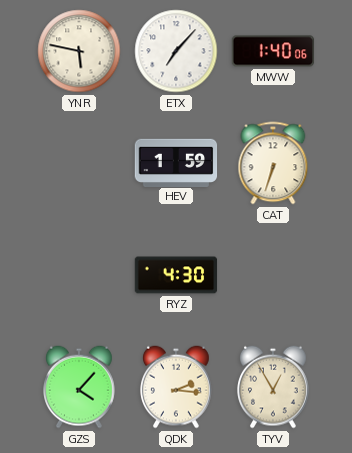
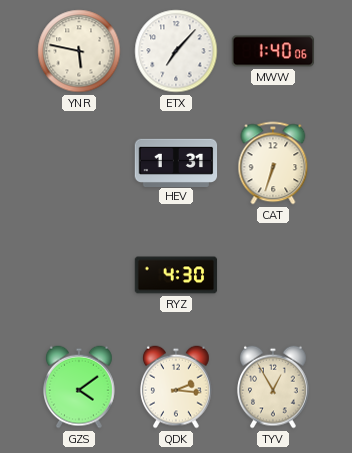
HEV: 1:59 -> 1:31
GZS: 4:07 -> 4:09
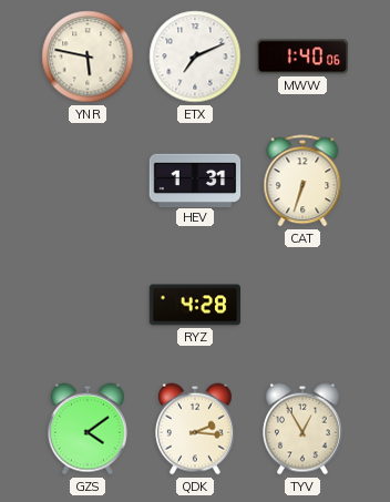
ETX: 7:07 -> 7:11
RYZ: 4:30 -> 4:28
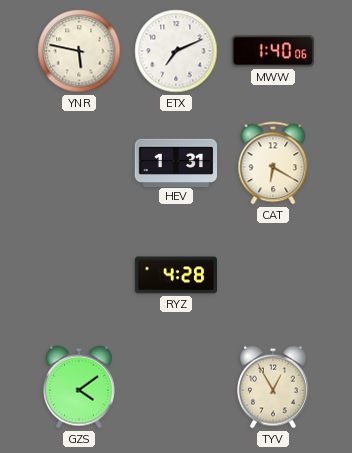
CAT: 6:33 -> 6:20
QDK: 2:16 -> none
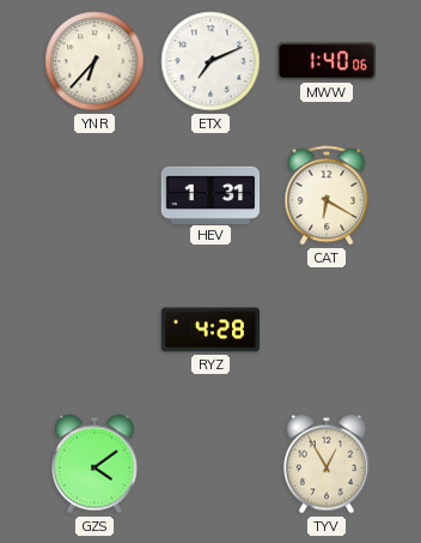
YNR: 5:47 -> 6:37
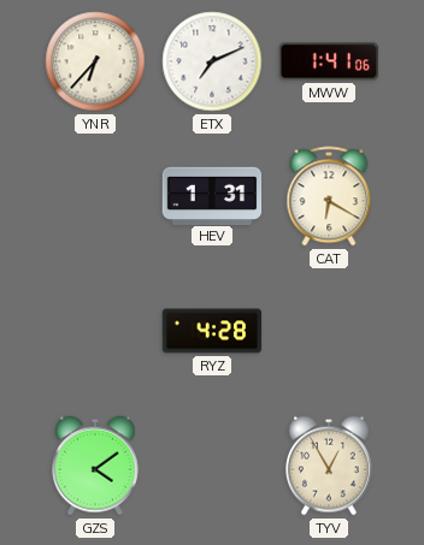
MWW: 1:40 -> 1:41
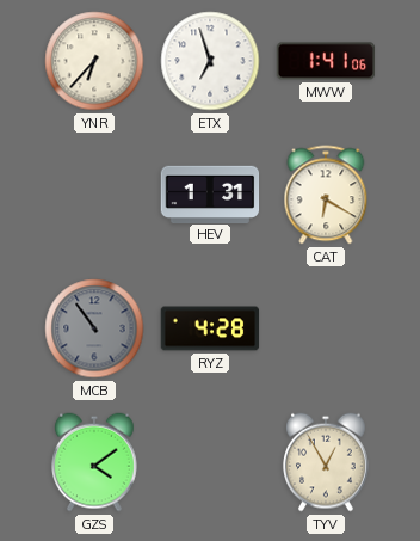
ETX: 7:11 -> 6:57
MCB: none -> 10:54
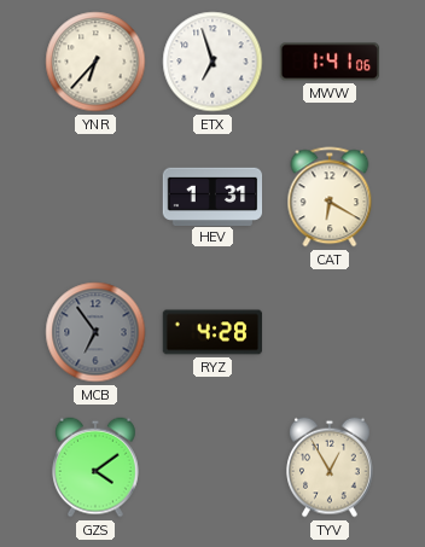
MCB: 10:54 -> 6:54
